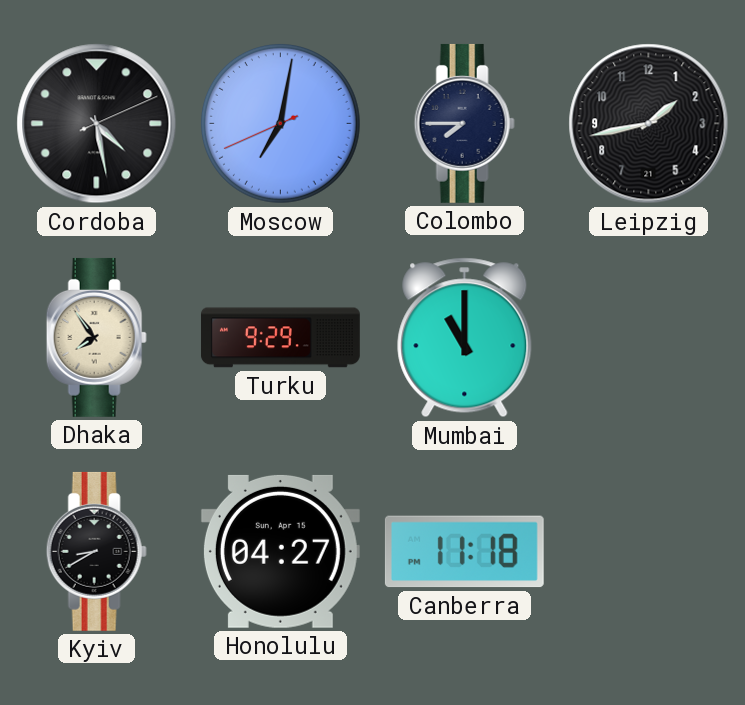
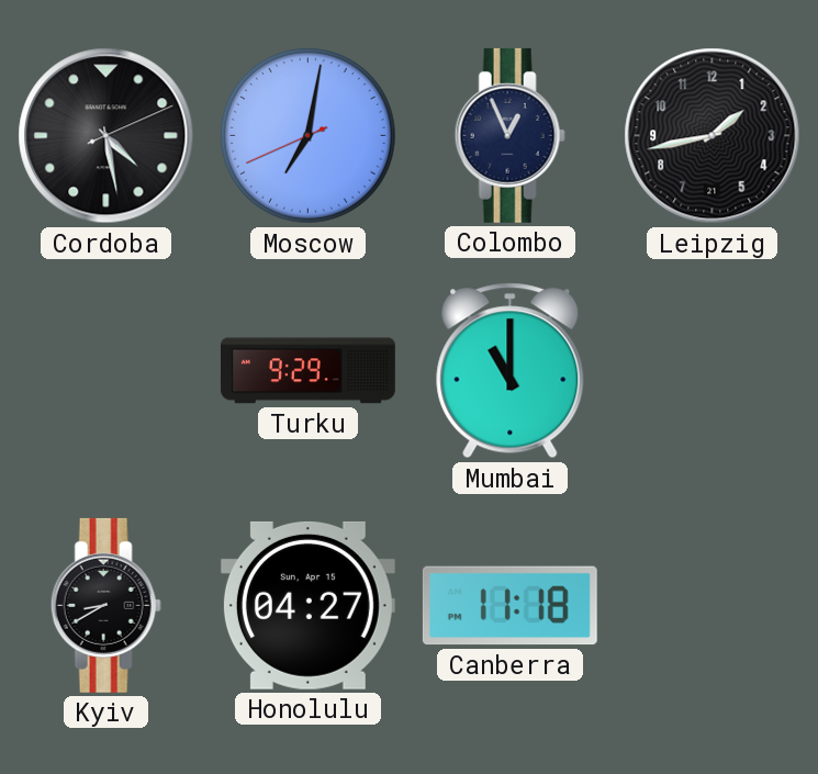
Colombo: 7:45 -> 12:56
Dhaka: 7:54 -> none
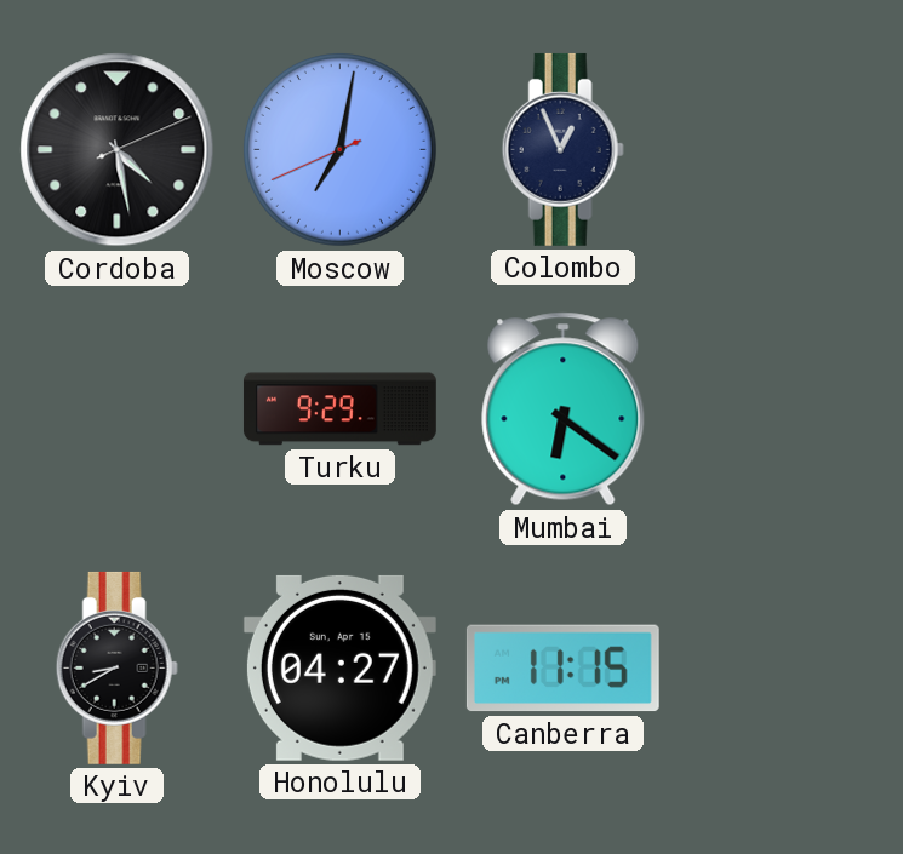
Leipzig: 1:43 -> none
Mumbai: 11:00 -> 6:21
Canberra: 11:18 -> 11:15
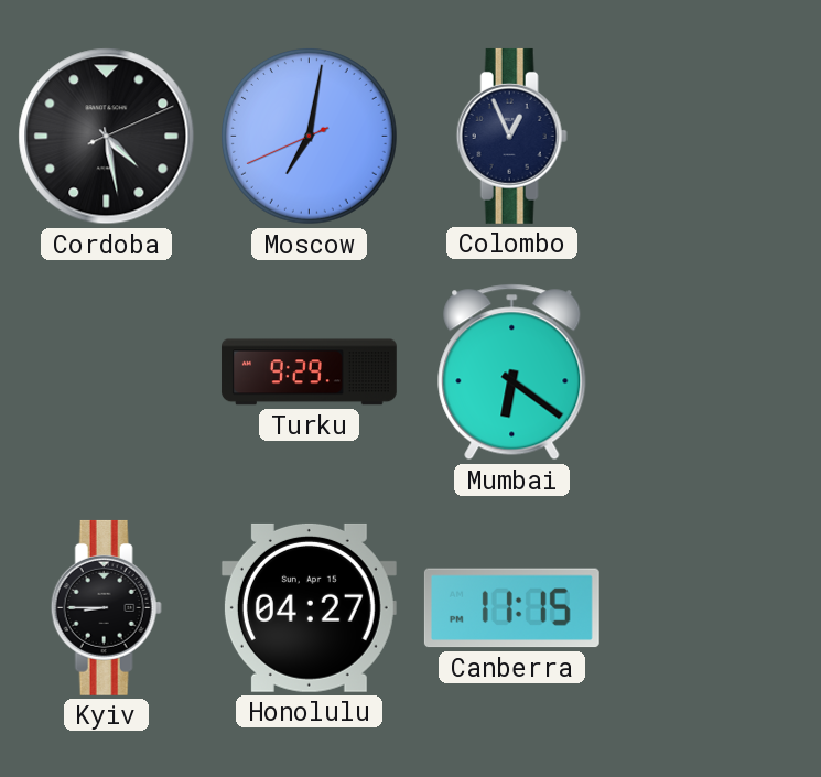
Kyiv: 8:40 -> 8:45
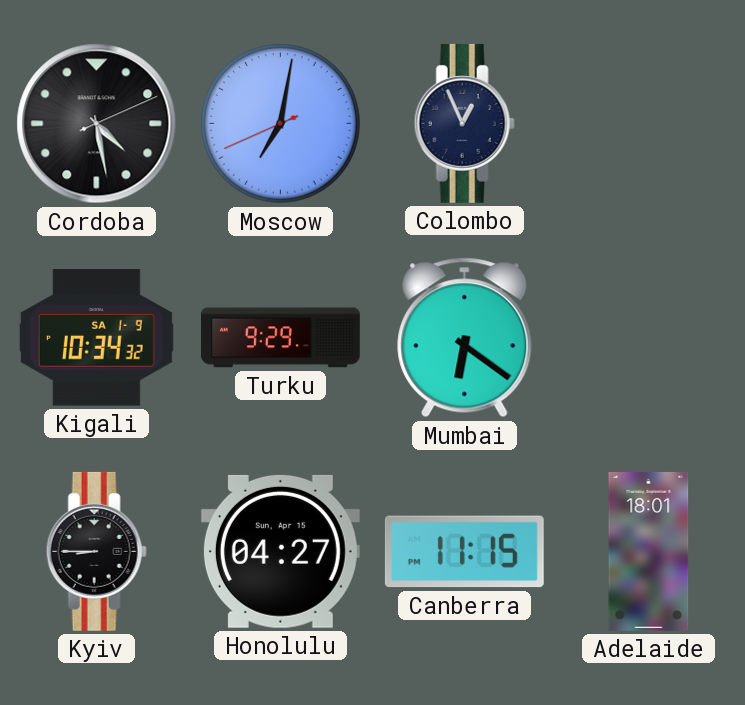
Kigali: none -> 10:34
Adelaide: none -> 18:01
